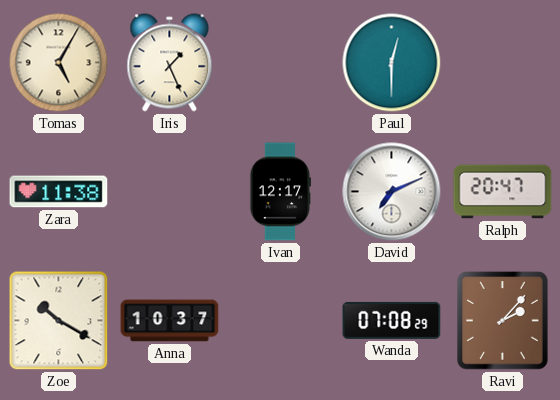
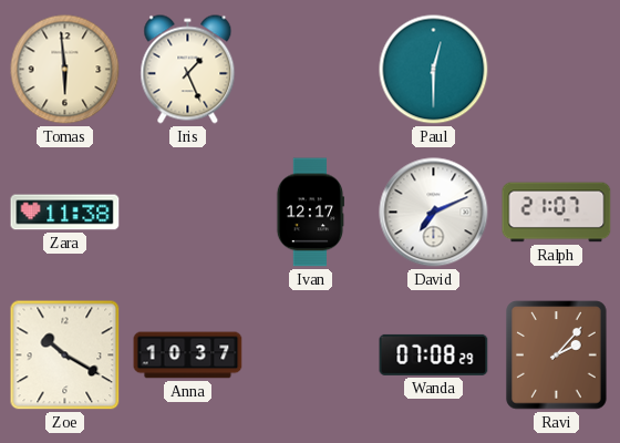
Tomas: 5:05 -> 5:59
Ralph: 20:47 -> 21:07
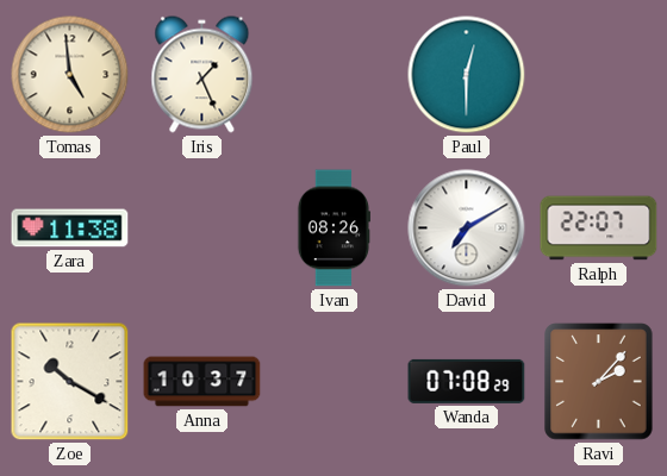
Tomas: 5:59 -> 4:59
Ivan: 12:17 -> 08:26
David: 7:11 -> 7:10
Ralph: 21:07 -> 22:07
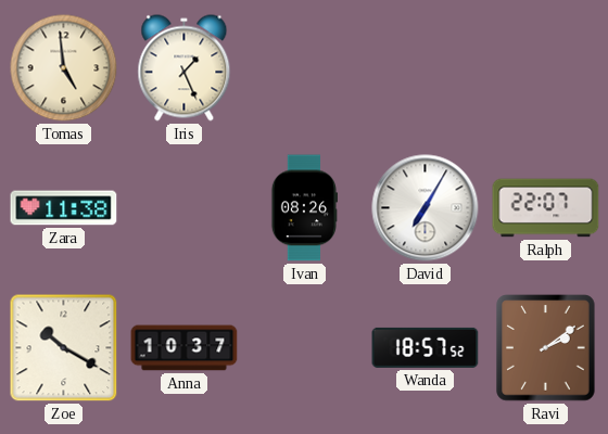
Paul: 12:30 -> none
David: 7:10 -> 7:05
Wanda: 07:08 -> 18:57
Ravi: 2:07 -> 2:09
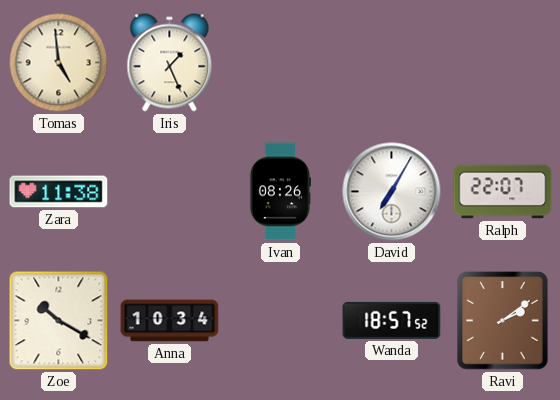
Anna: 10:37 -> 10:34
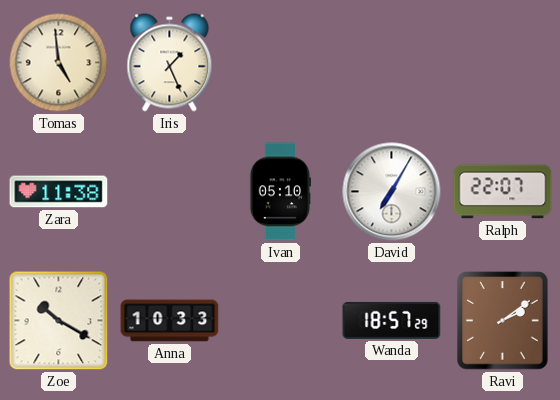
Ivan: 08:26 -> 05:10
Anna: 10:34 -> 10:33
Wanda: 18:57:52 -> 18:57:29
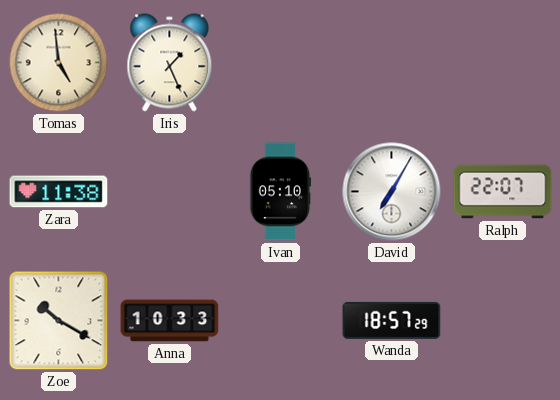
Ravi: 2:09 -> none
